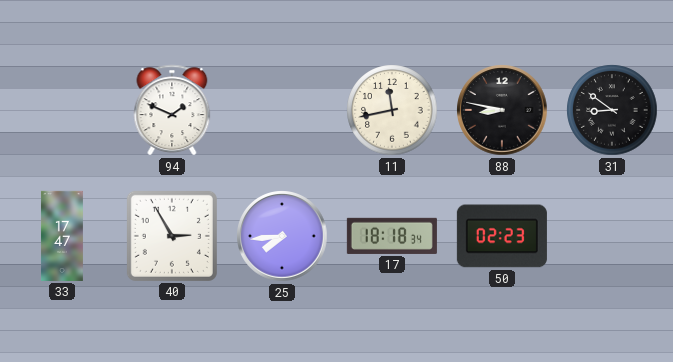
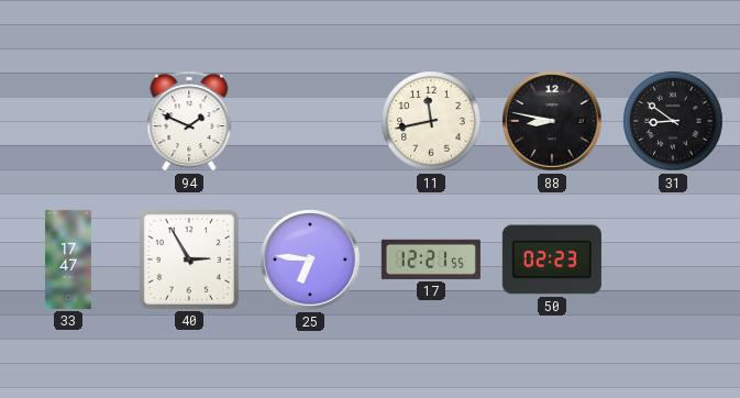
25: 7:44 -> 6:46
17: 18:18 -> 12:21
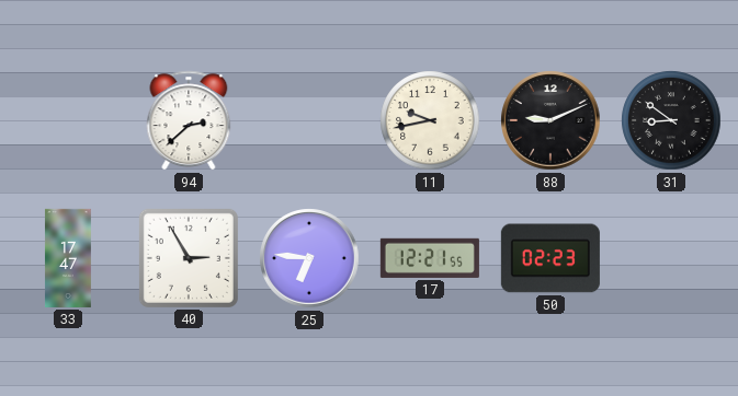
94: 1:49 -> 2:38
11: 11:43 -> 9:43
88: 8:47 -> 9:11
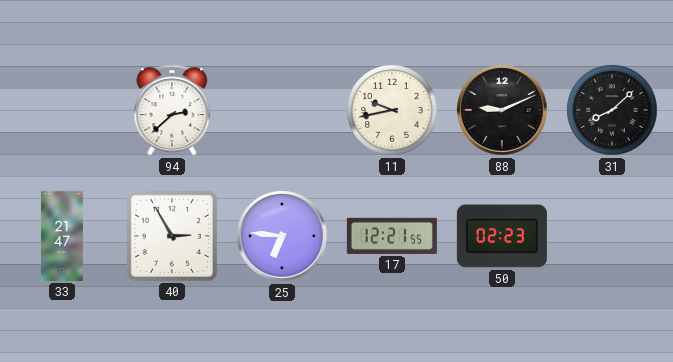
31: 8:51 -> 8:08
33: 17:47 -> 21:47
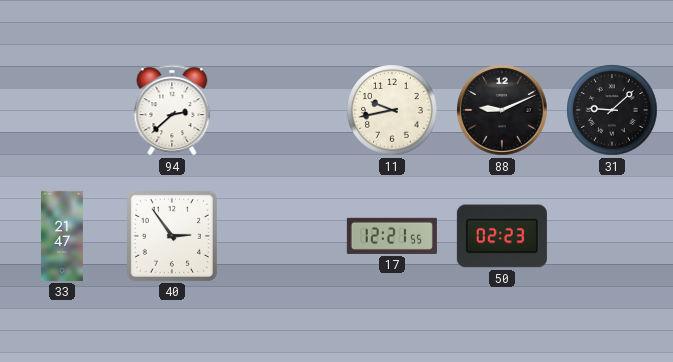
31: 8:08 -> 9:08
40: 2:55 -> 2:54
25: 6:46 -> none
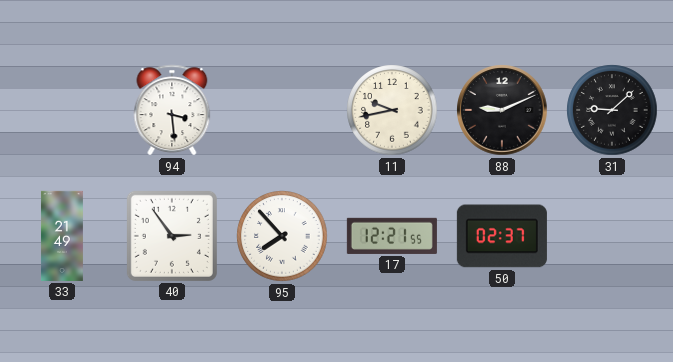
94: 2:38 -> 3:29
33: 21:47 -> 21:49
95: none -> 7:53
50: 02:23 -> 02:37
